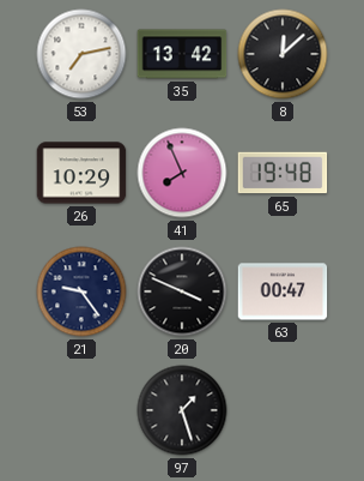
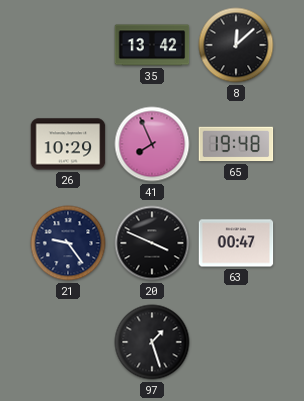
53: 7:13 -> none
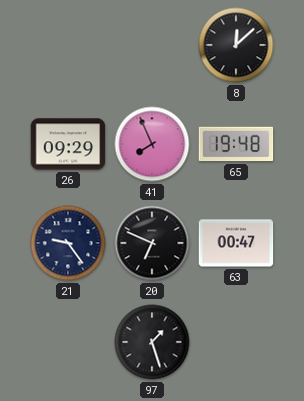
35: 13:42 -> none
26: 10:29 -> 09:29
20: 3:49 -> 6:49
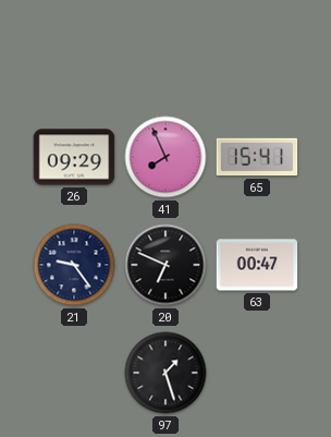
8: 12:08 -> none
65: 19:48 -> 15:41
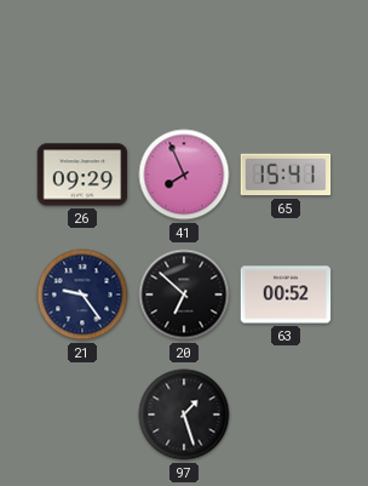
20: 6:49 -> 6:52
63: 00:47 -> 00:52
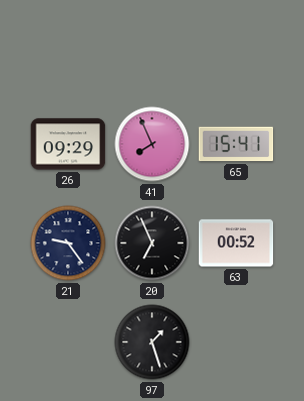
20: 6:52 -> 6:56
